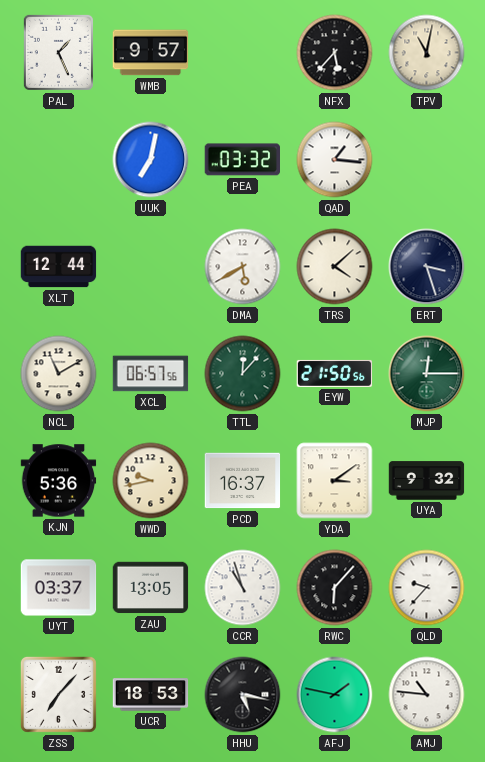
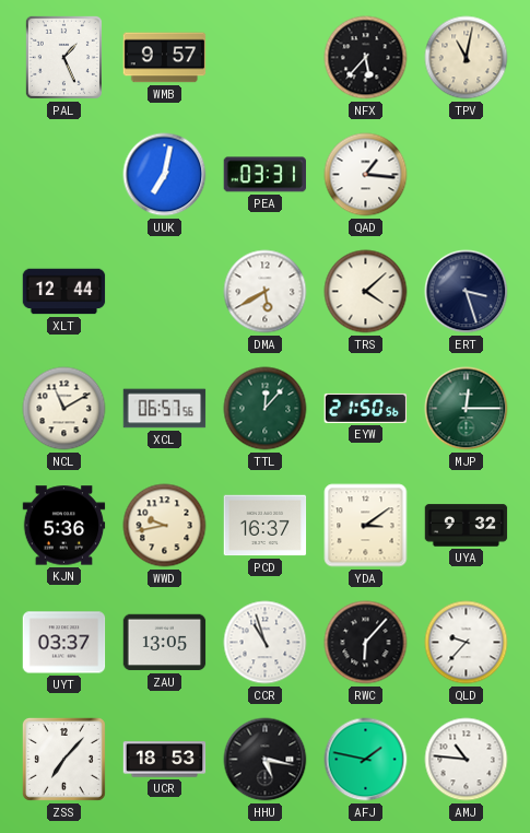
PEA: 03:32 -> 03:31
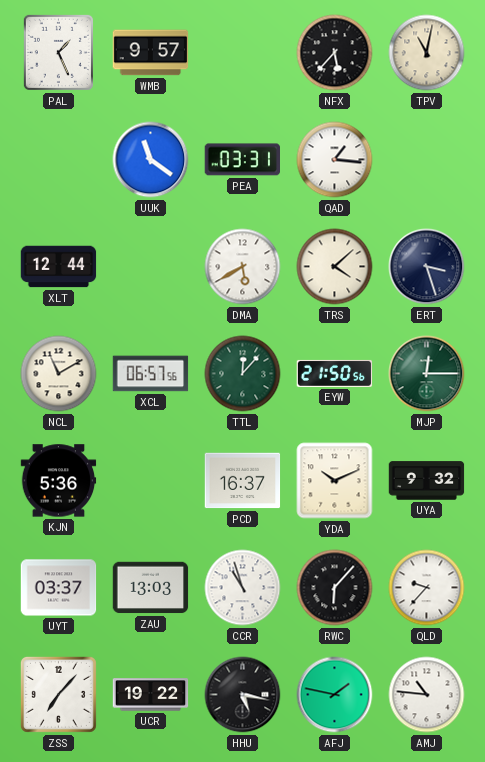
UUK: 7:02 -> 11:21
WWD: 9:43 -> none
YDA: 3:09 -> 10:11
ZAU: 13:05 -> 13:03
UCR: 18:53 -> 19:22
